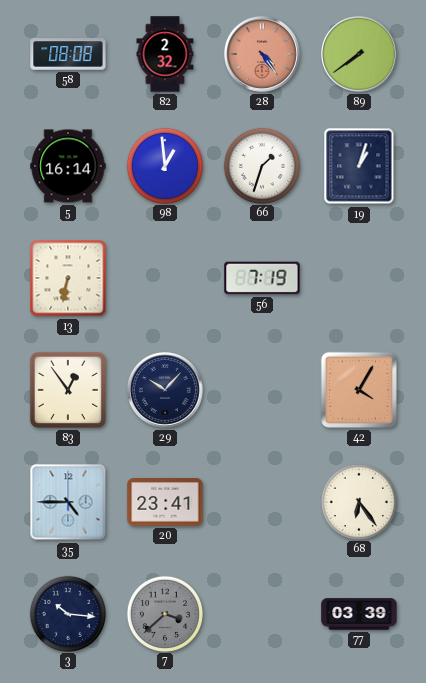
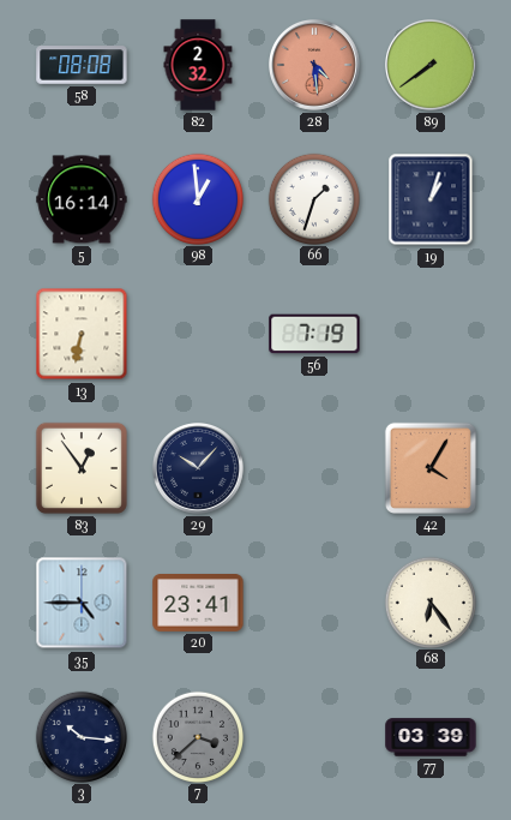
28: 4:24 -> 4:29
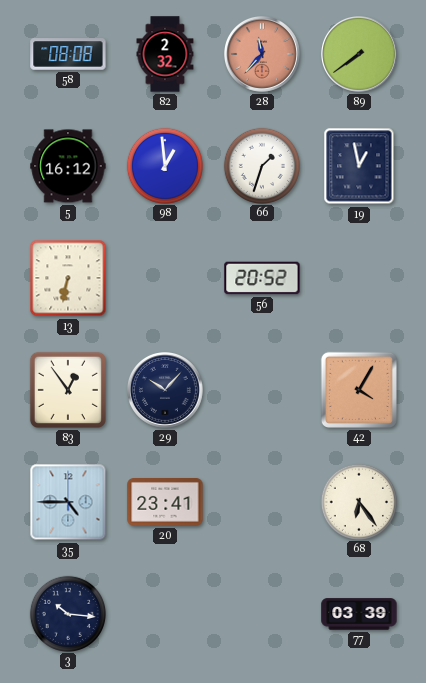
28: 4:29 -> 11:37
5: 16:14 -> 16:12
19: 1:03 -> 12:58
56: 7:19 -> 20:52
7: 3:38 -> none
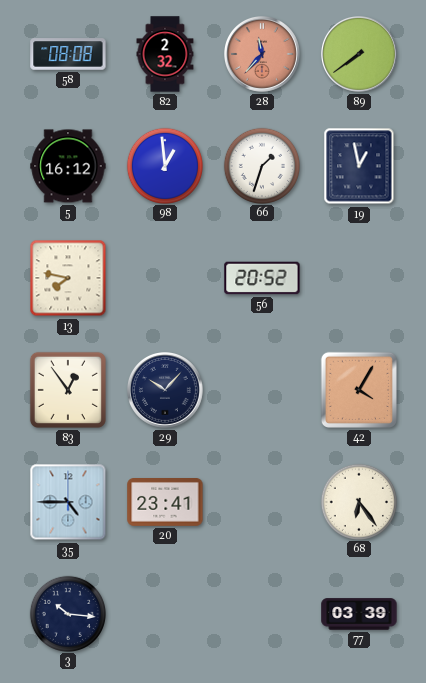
13: 6:32 -> 7:47
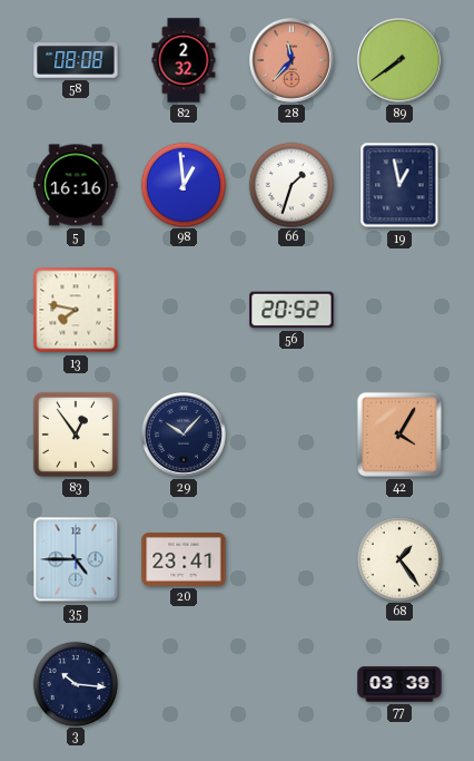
5: 16:12 -> 16:16
68: 6:24 -> 1:24
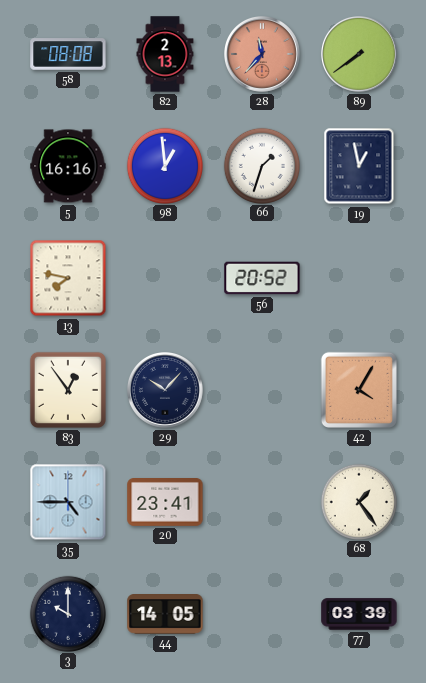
82: 2:32 -> 2:13
3: 10:16 -> 10:00
44: none -> 14:05
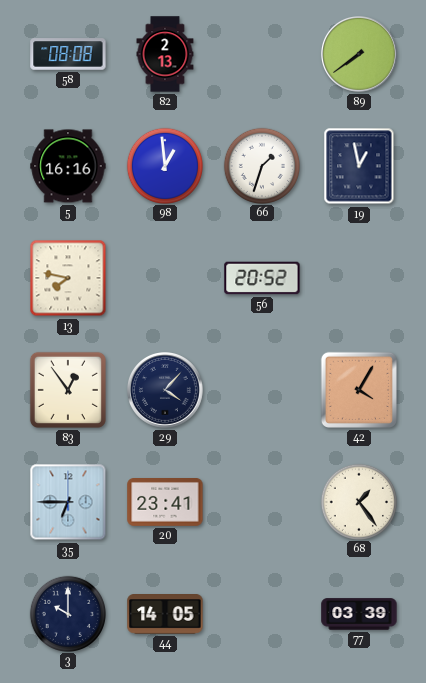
28: 11:37 -> none
29: 10:07 -> 4:07
35: 4:45 -> 6:45
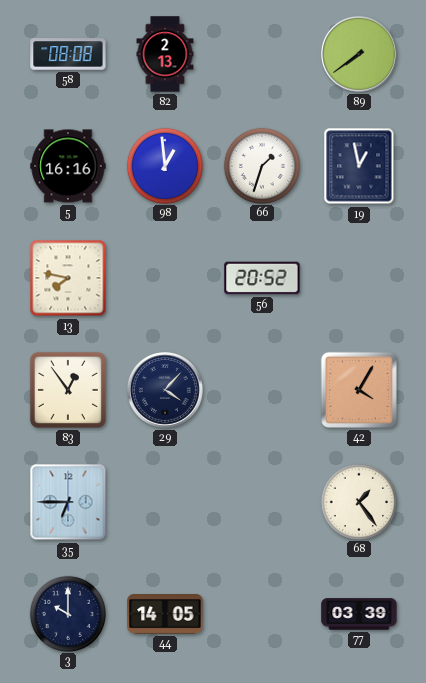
20: 23:41 -> none
